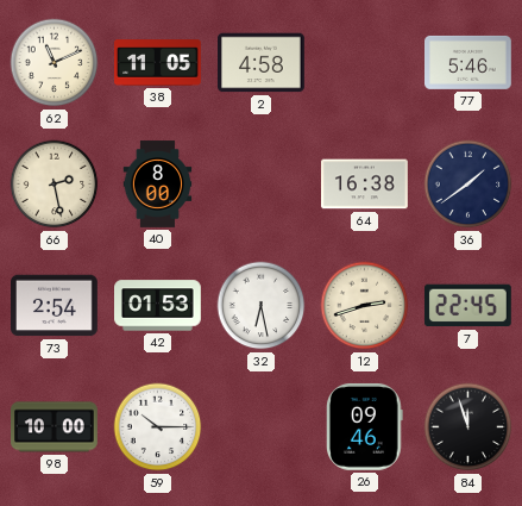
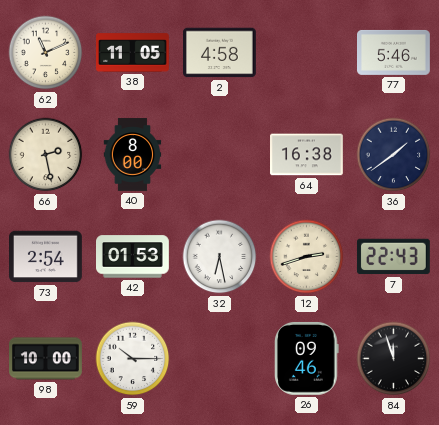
7: 22:45 -> 22:43
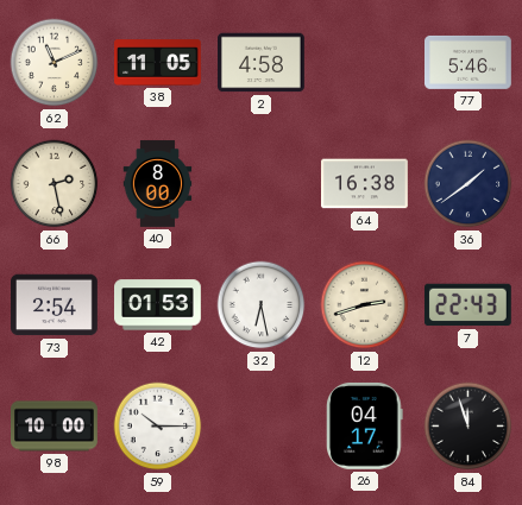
26: 09:46 -> 04:17
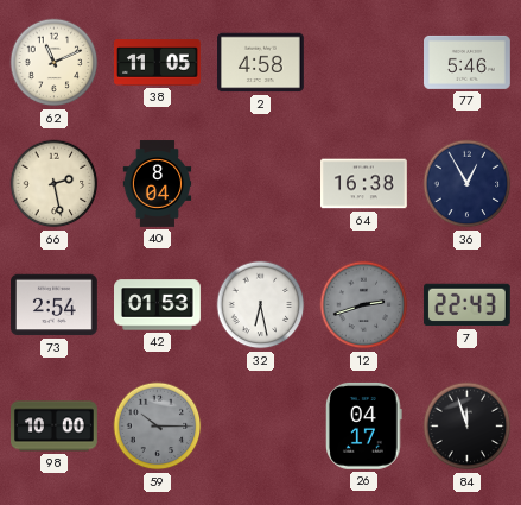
40: 8:00 -> 8:04
36: 1:39 -> 12:55
12 dial: cream -> grey
59 dial: white -> grey
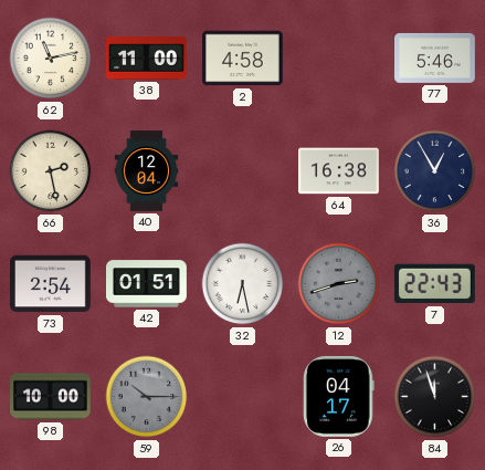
62: 11:11 -> 11:13
38: 11:05 -> 11:00
40: 8:04 -> 12:04
42: 01:53 -> 01:51
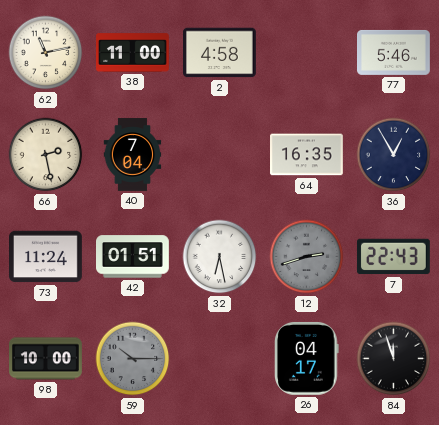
40: 12:04 -> 7:04
64: 16:38 -> 16:35
73: 2:54 -> 11:24
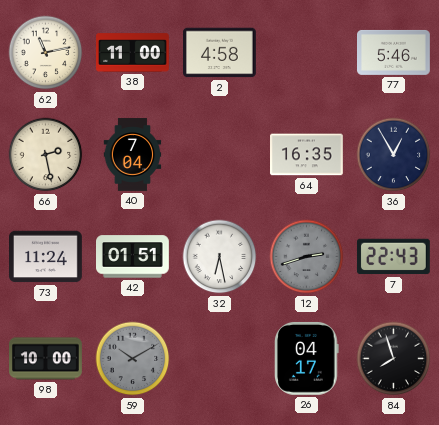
59: 10:15 -> 10:10
84: 11:57 -> 7:57
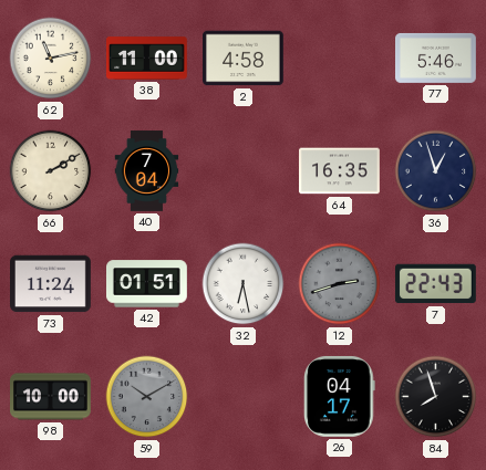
66: 2:28 -> 2:10
36: 12:55 -> 12:57
